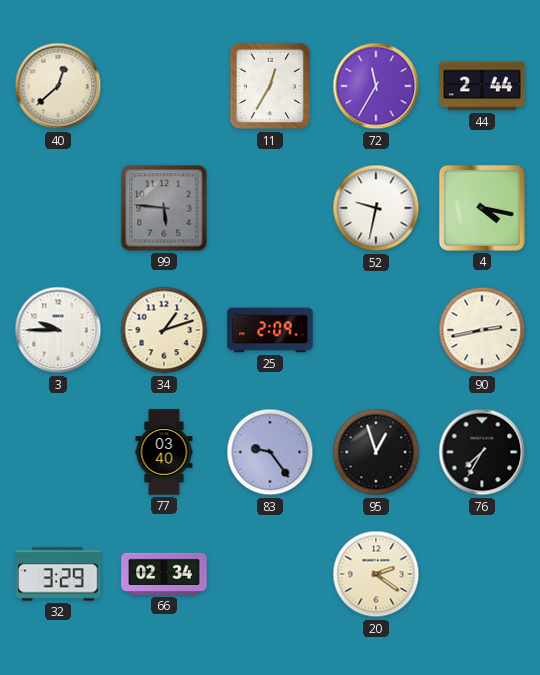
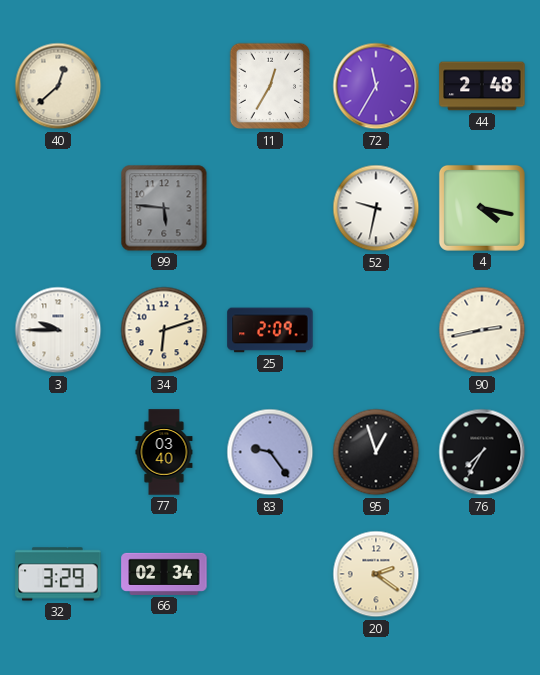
44: 2:44 -> 2:48
34: 1:12 -> 6:12
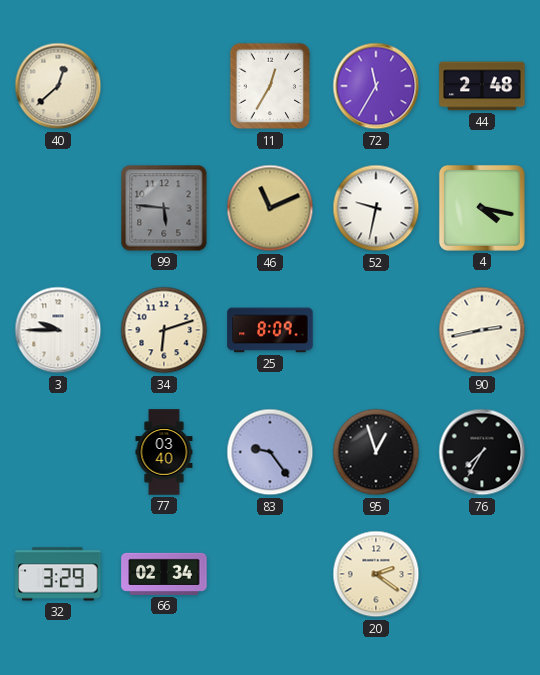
46: none -> 11:11
25: 2:09 -> 8:09
